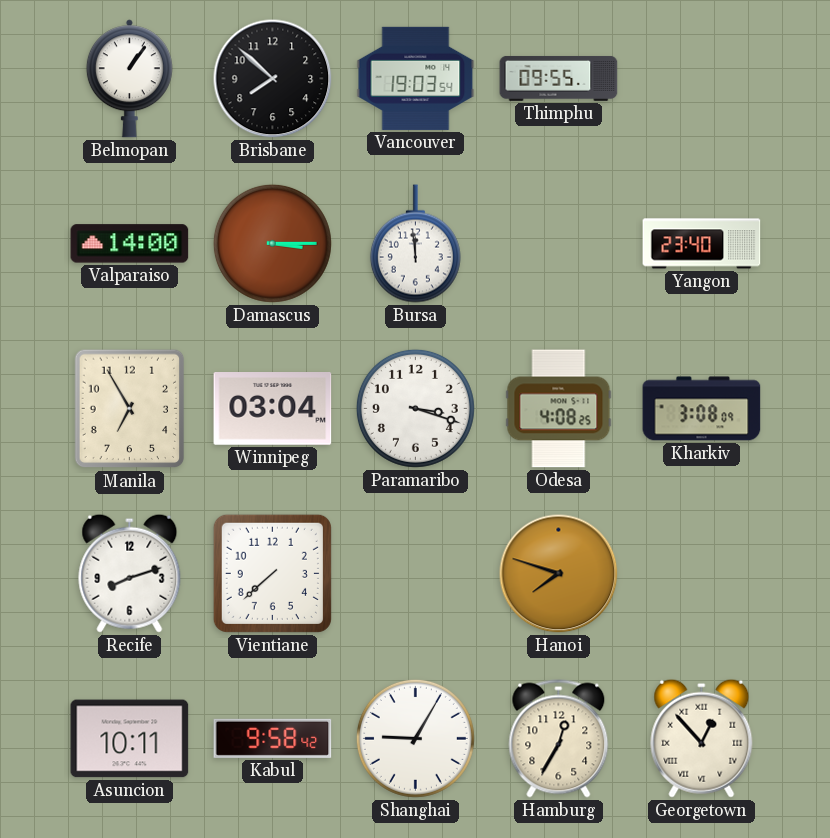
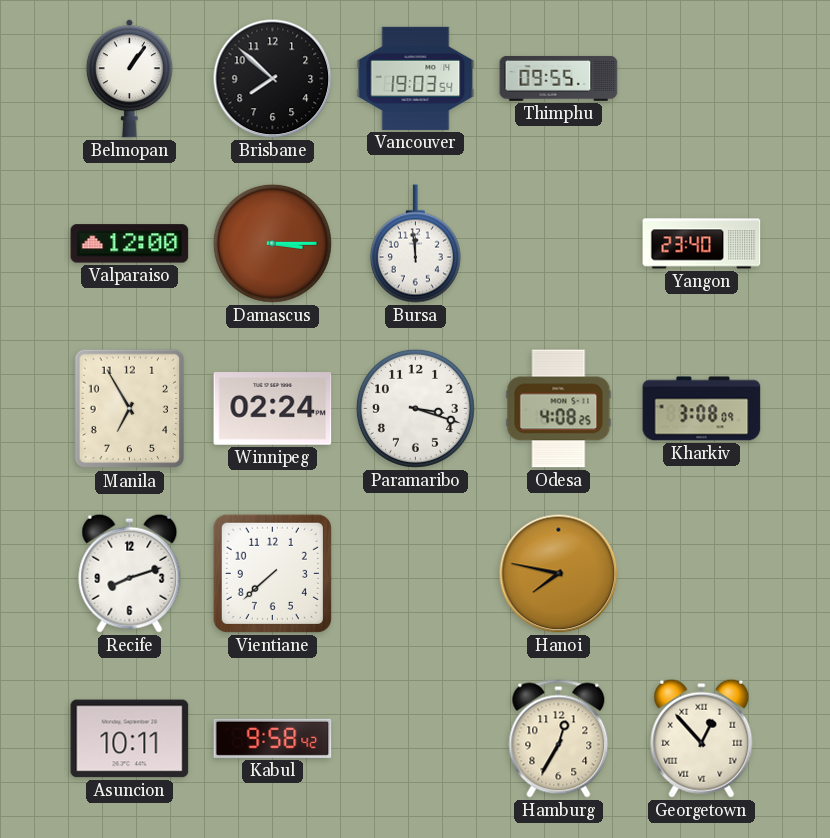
Valparaiso: 14:00 -> 12:00
Winnipeg: 03:04 -> 02:24
Hanoi: 7:48 -> 7:47
Shanghai: 9:05 -> none
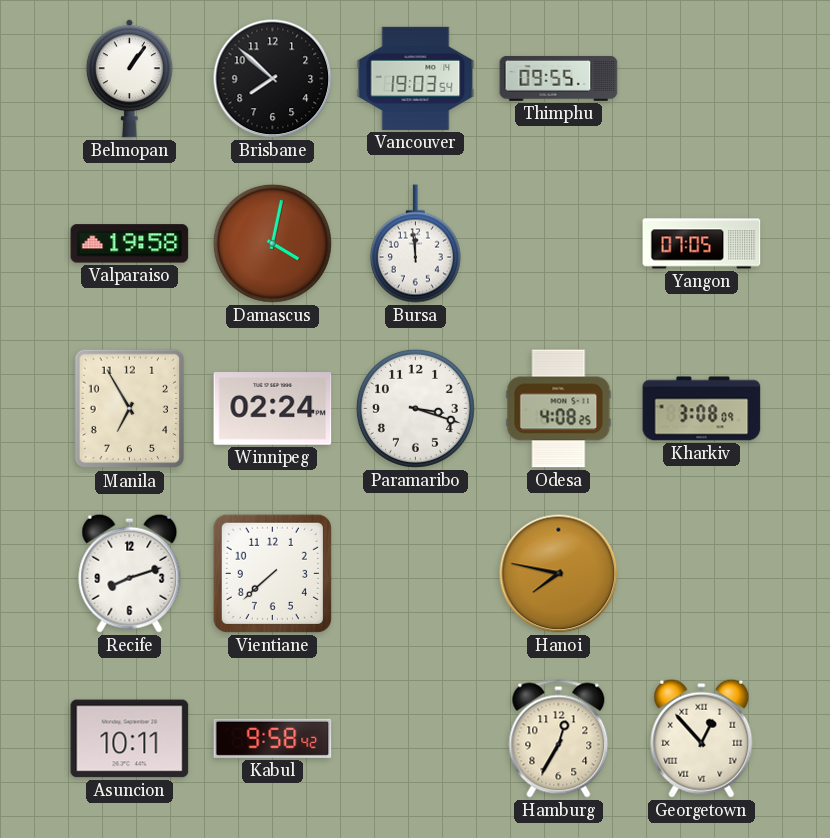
Valparaiso: 12:00 -> 19:58
Damascus: 3:15 -> 4:02
Yangon: 23:40 -> 07:05
